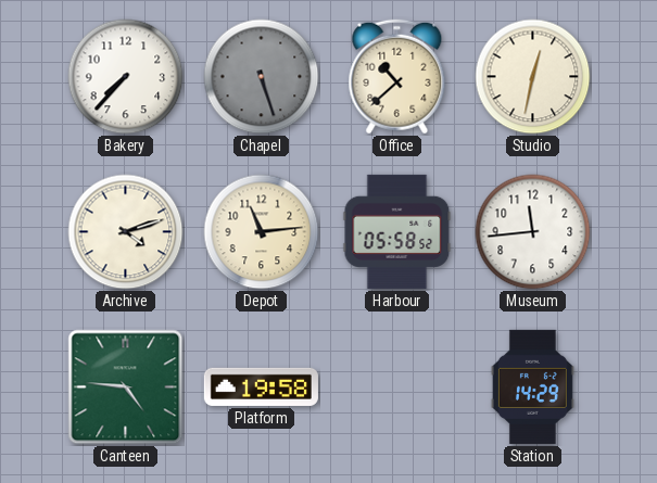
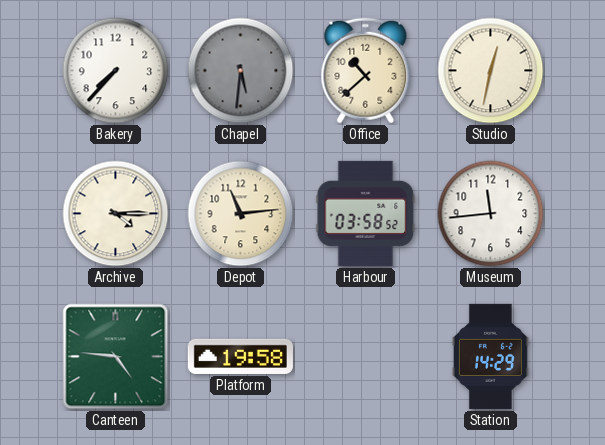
Chapel: 5:27 -> 5:31
Archive: 4:12 -> 4:15
Harbour: 05:58 -> 03:58
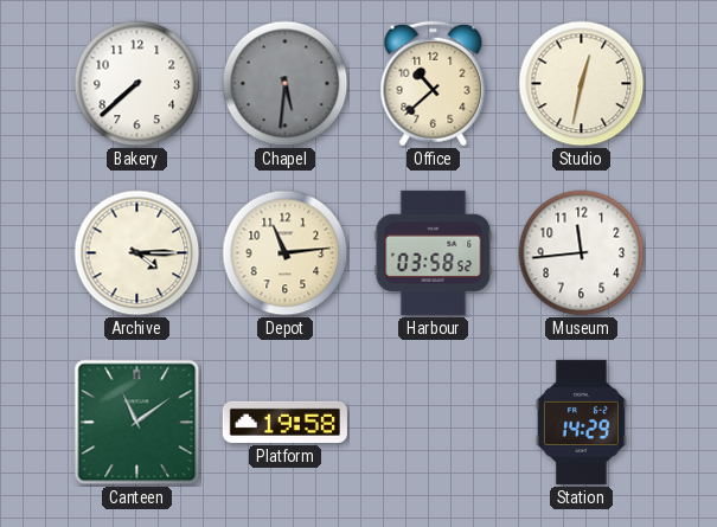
Bakery: 7:37 -> 7:38
Canteen: 4:46 -> 11:09
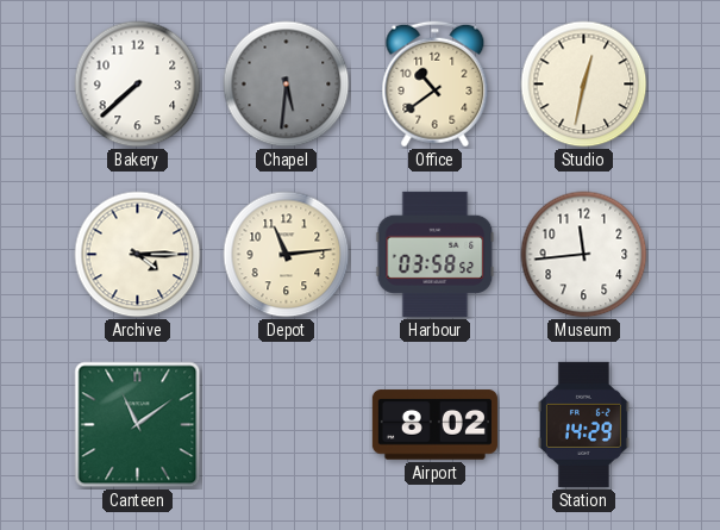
Office: 10:38 -> 10:39
Platform: 19:58 -> none
Airport: none -> 8:02
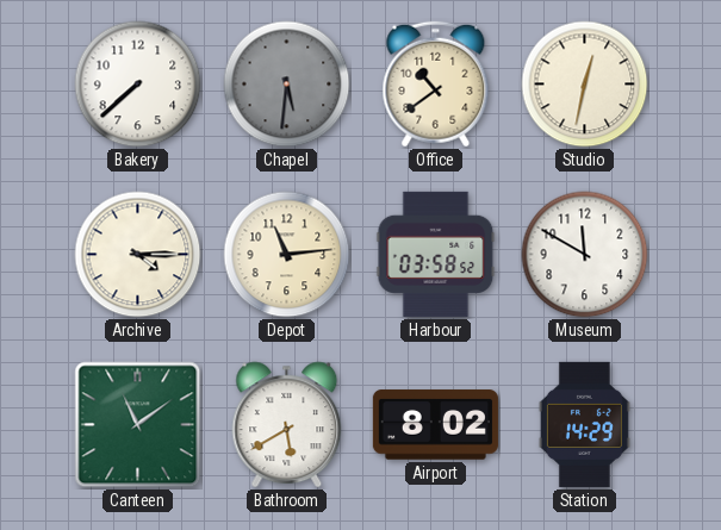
Museum: 11:44 -> 11:50
Bathroom: none -> 5:40
